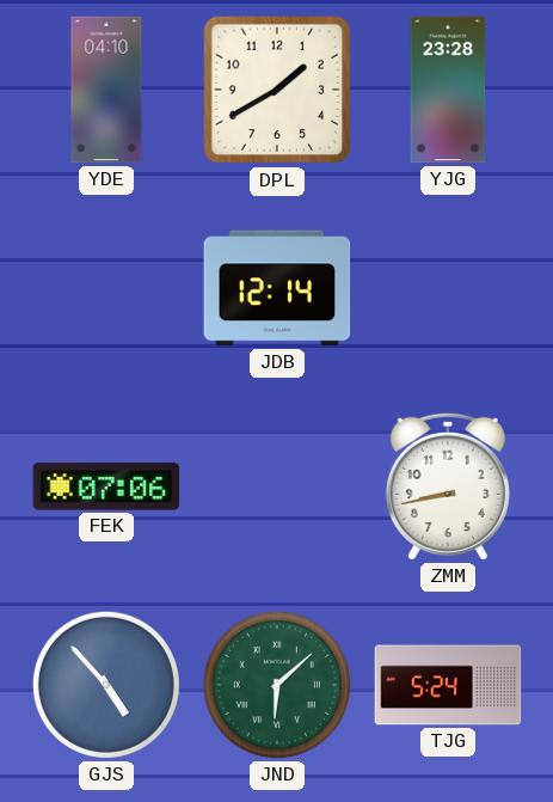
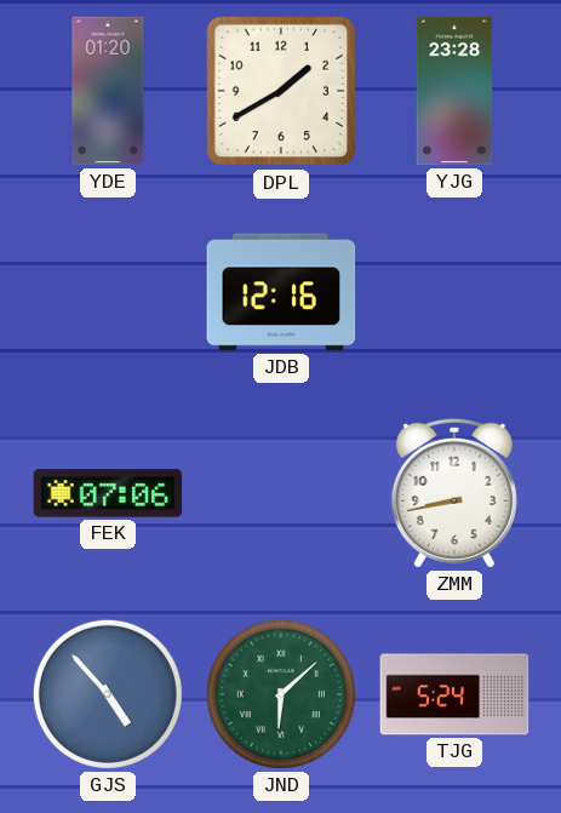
YDE: 04:10 -> 01:20
JDB: 12:14 -> 12:16
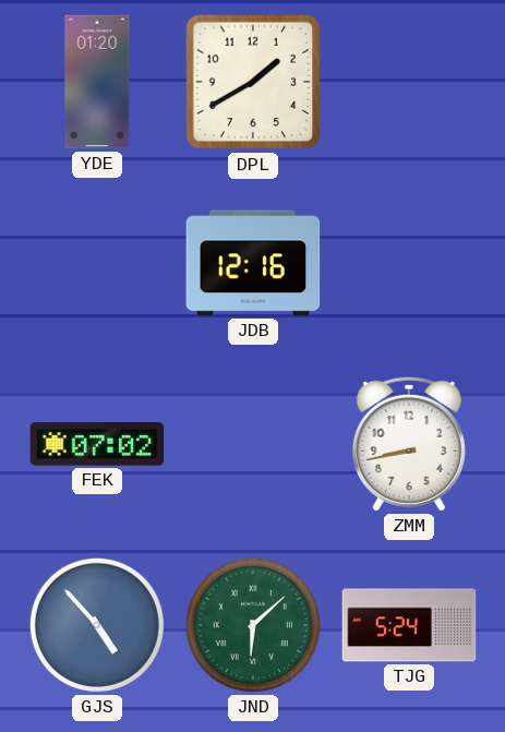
YJG: 23:28 -> none
FEK: 07:06 -> 07:02
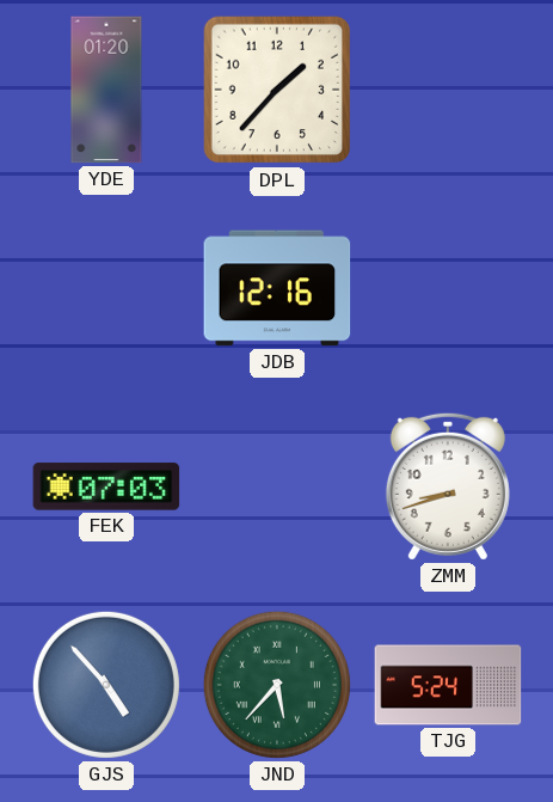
DPL: 1:40 -> 1:37
FEK: 07:02 -> 07:03
ZMM: 8:43 -> 8:42
JND: 6:08 -> 5:37
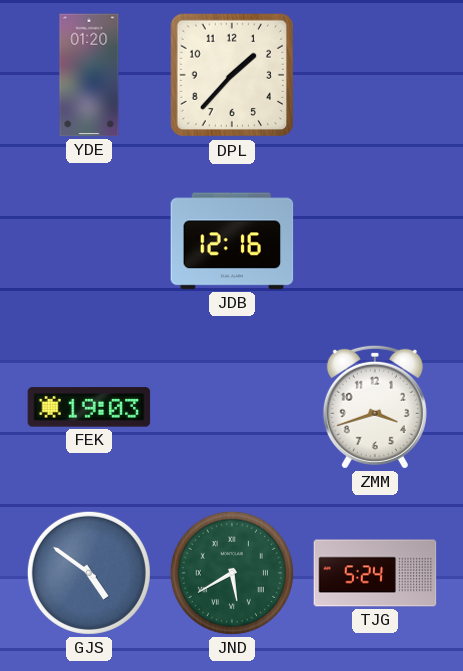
FEK: 07:03 -> 19:03
ZMM: 8:42 -> 3:42
GJS: 4:53 -> 4:51
JND: 5:37 -> 5:40
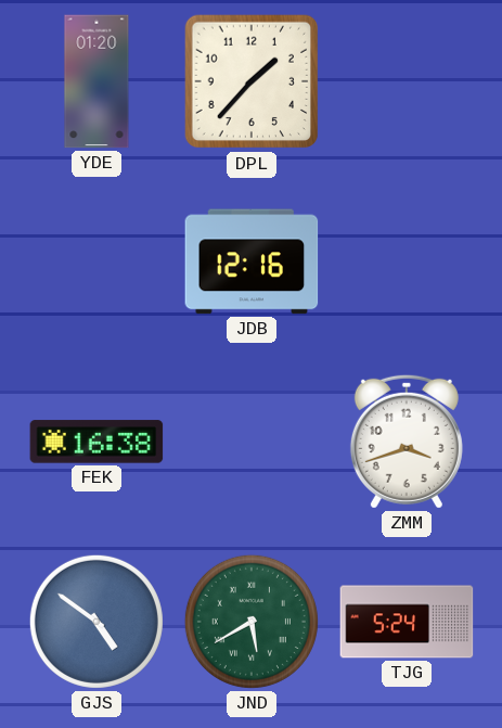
FEK: 19:03 -> 16:38
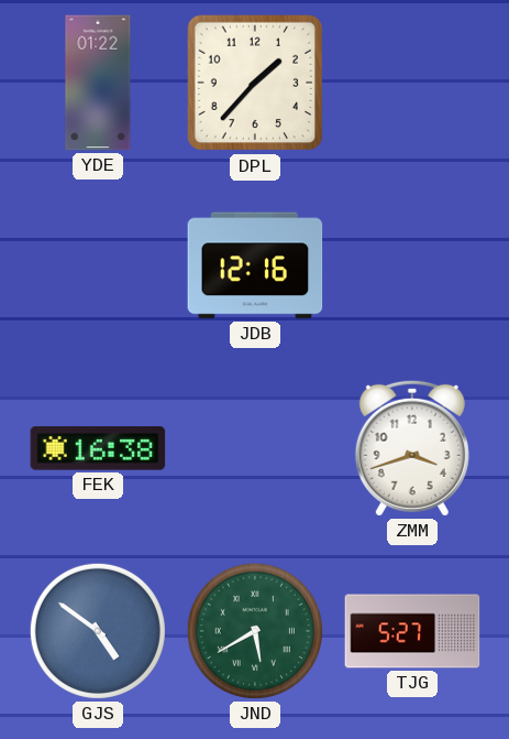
YDE: 01:20 -> 01:22
TJG: 5:24 -> 5:27
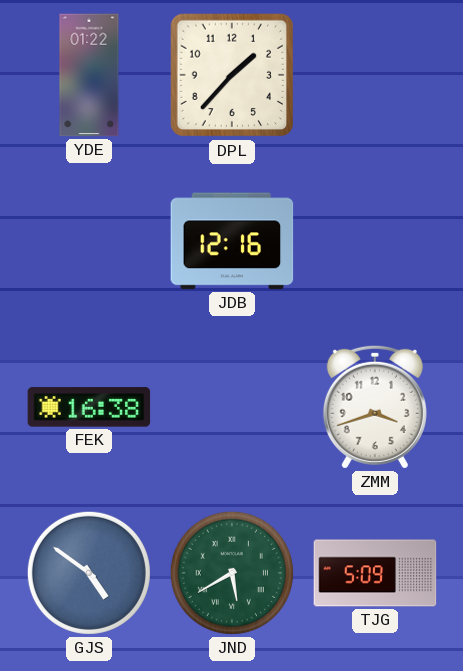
TJG: 5:27 -> 5:09
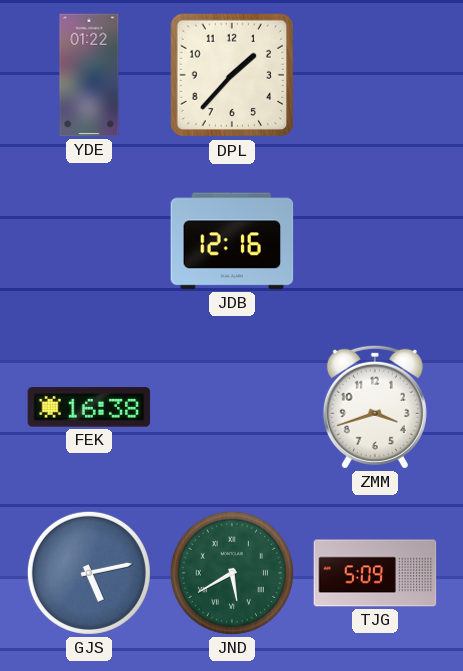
GJS: 4:51 -> 5:13
